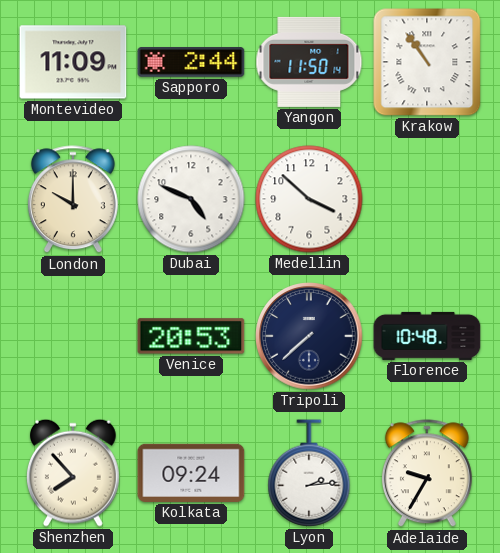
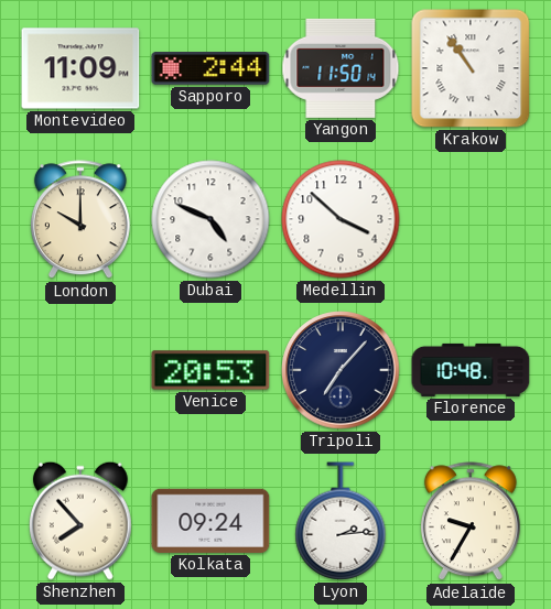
Tripoli: 7:38 -> 7:07
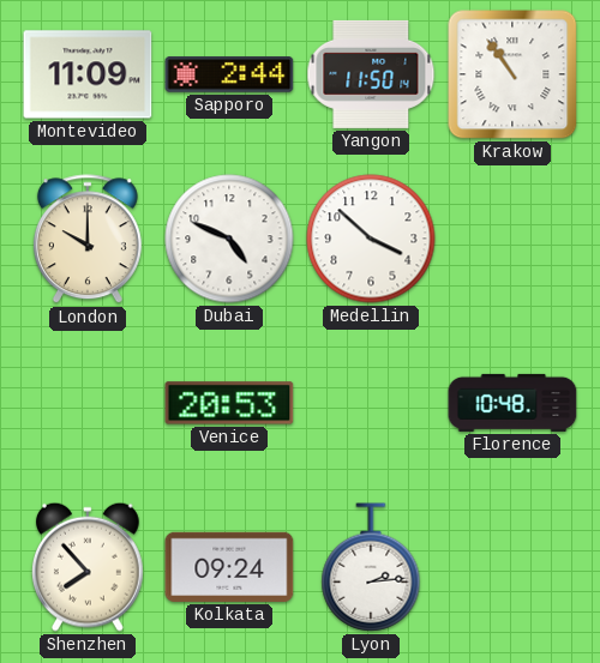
Tripoli: 7:07 -> none
Adelaide: 9:35 -> none
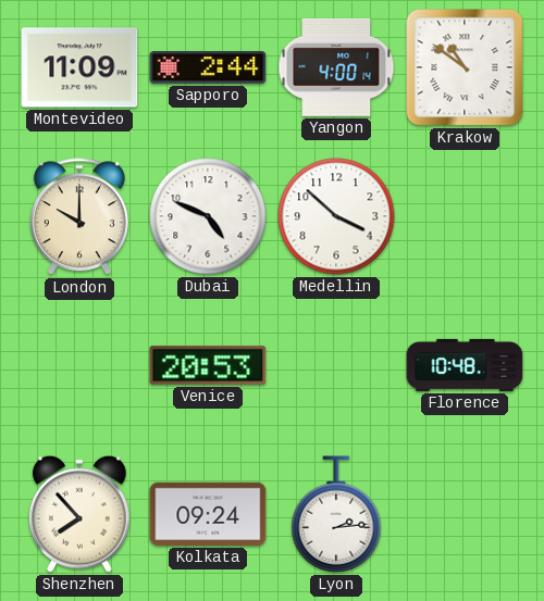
Yangon: 11:50 -> 4:00
Krakow: 10:54 -> 10:51
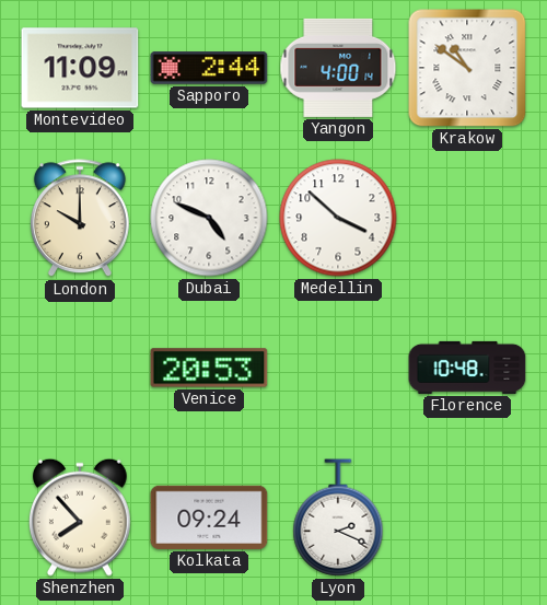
Lyon: 2:14 -> 2:19
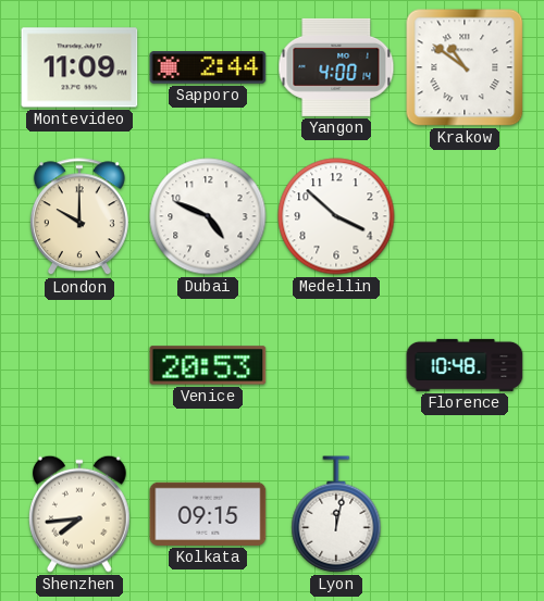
Shenzhen: 7:53 -> 7:44
Kolkata: 09:24 -> 09:15
Lyon: 2:19 -> 12:02
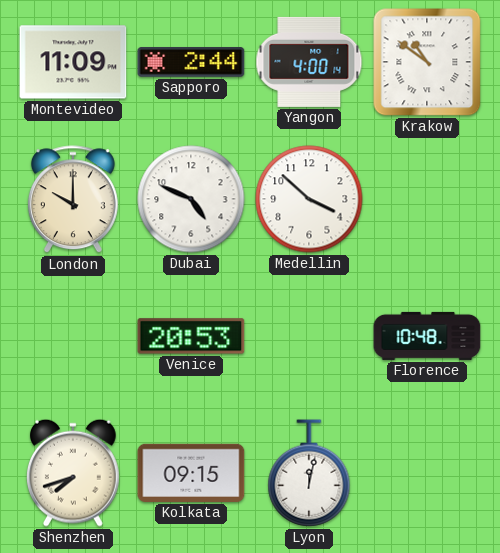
Shenzhen: 7:44 -> 7:42
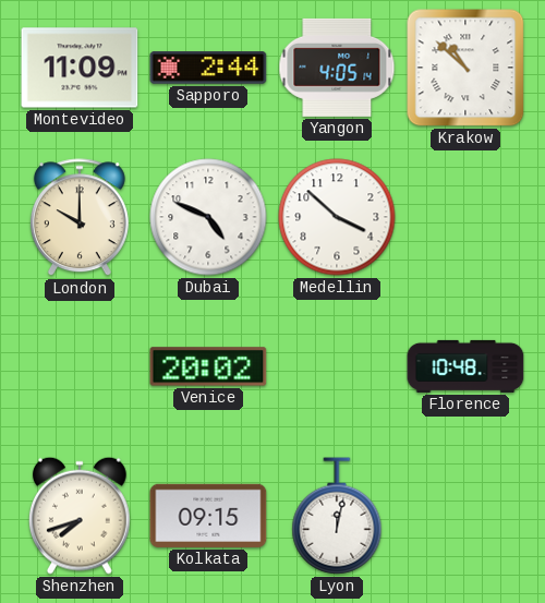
Yangon: 4:00 -> 4:05
Krakow: 10:51 -> 10:52
Venice: 20:53 -> 20:02
